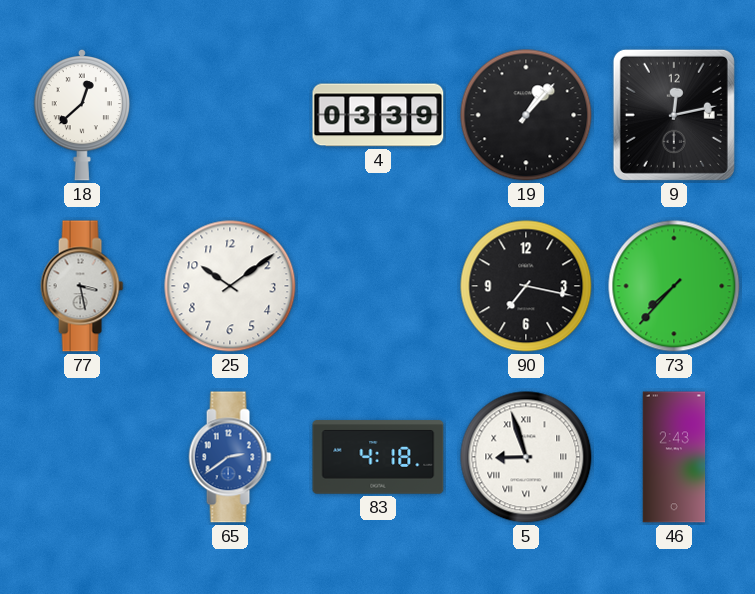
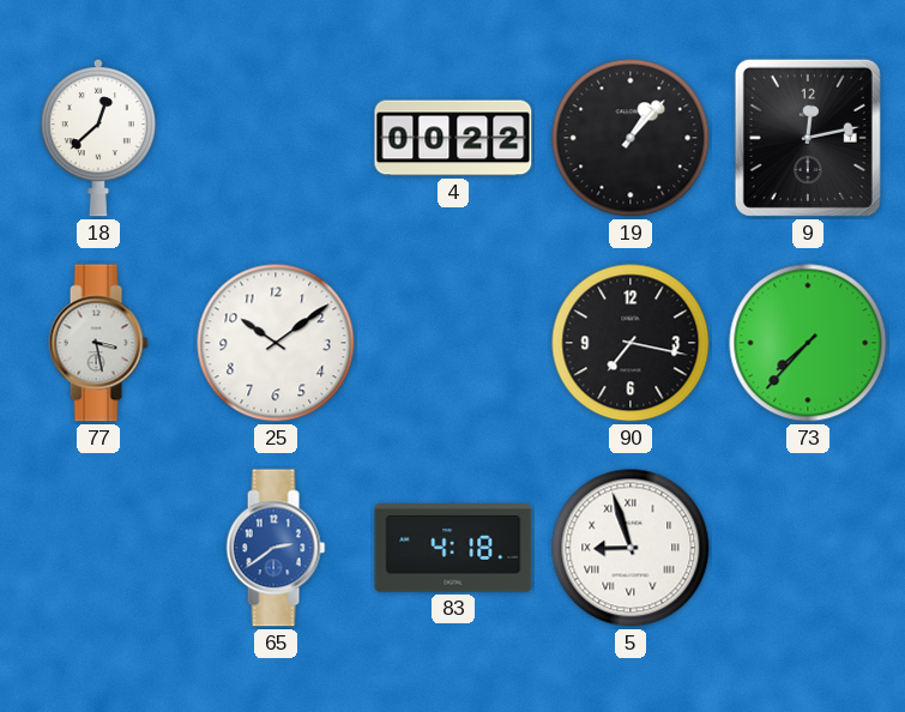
4: 03:39 -> 00:22
46: 2:43 -> none
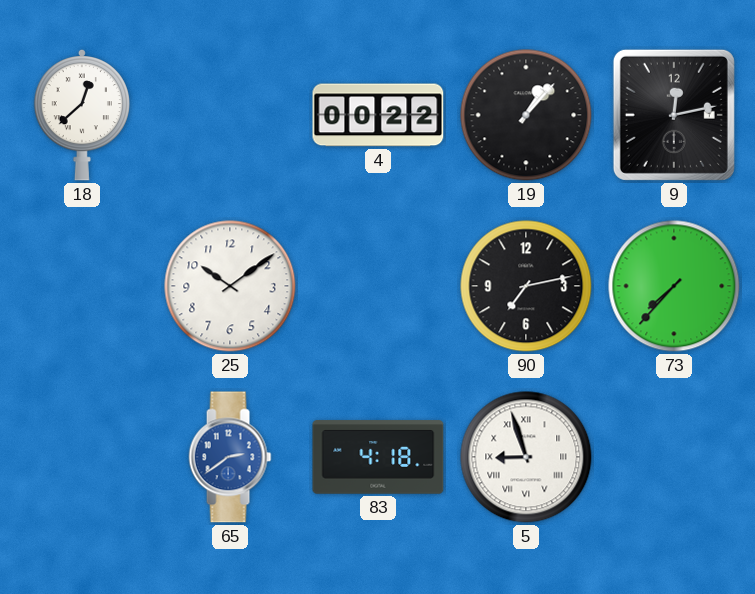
77: 3:28 -> none
90: 7:17 -> 7:13
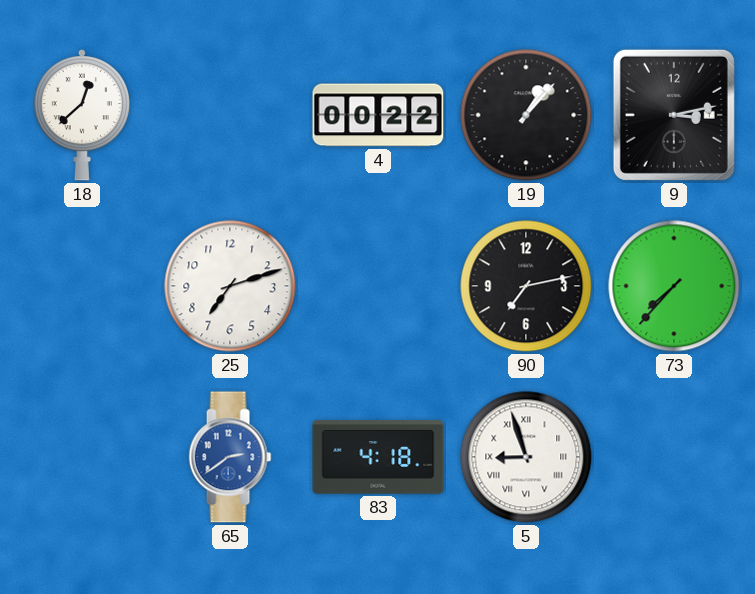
9: 12:13 -> 3:13
25: 10:09 -> 7:12
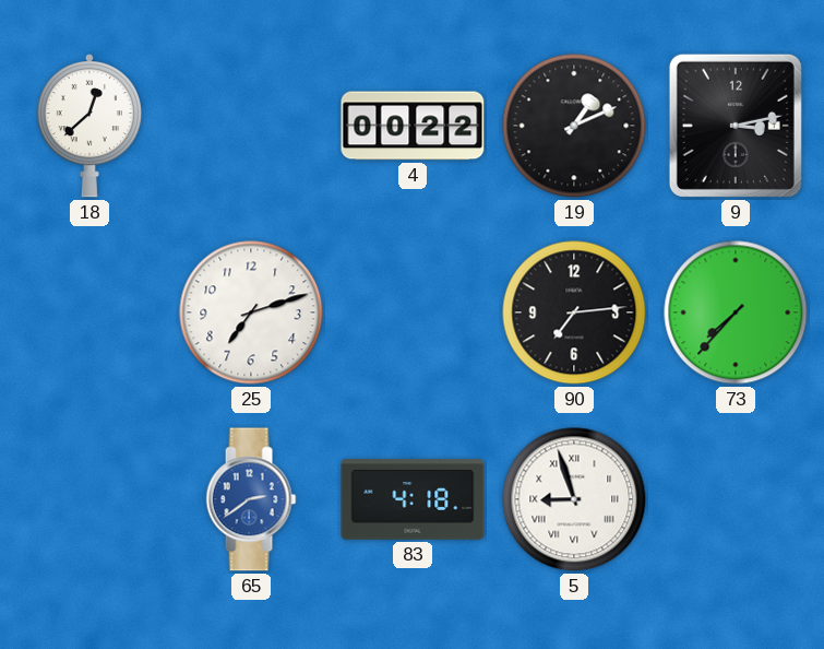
19: 1:07 -> 1:11
90: 7:13 -> 7:14
